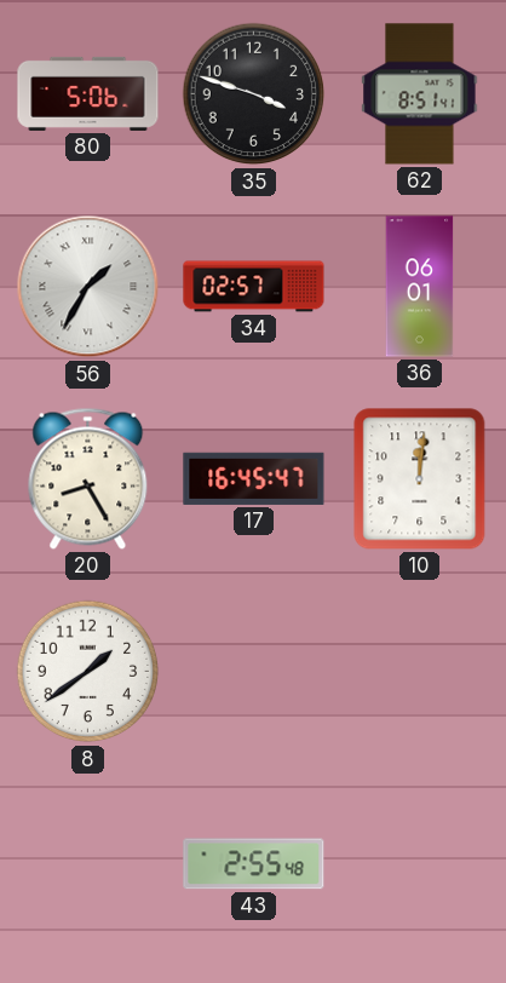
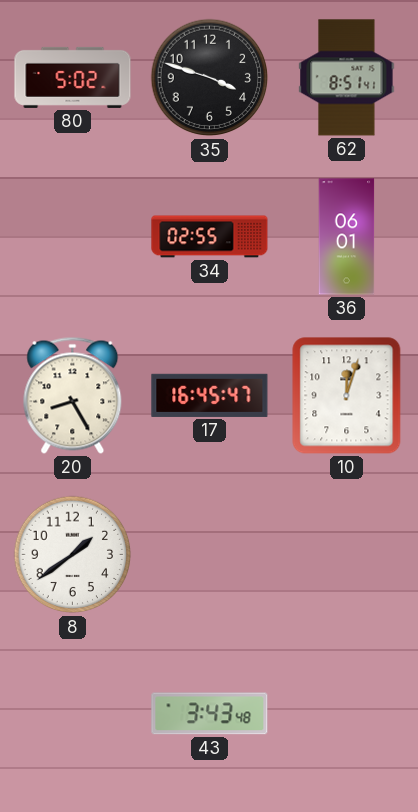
80: 5:06 -> 5:02
56: 1:35 -> none
34: 02:57 -> 02:55
10: 12:01 -> 12:03
43: 2:55 -> 3:43
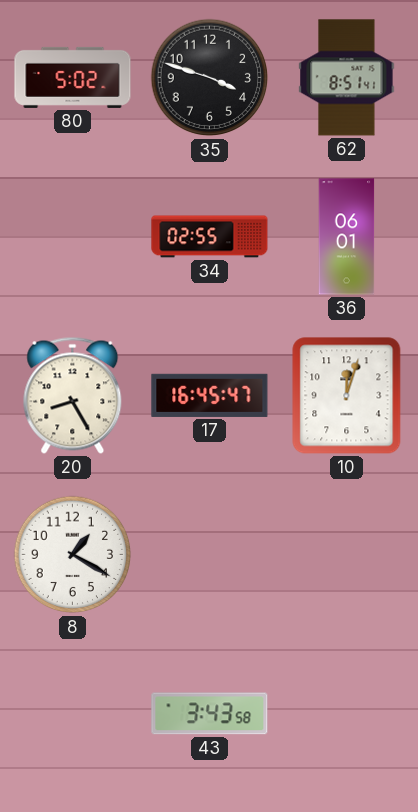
8: 1:39 -> 1:20
43: 3:43:48 -> 3:43:58
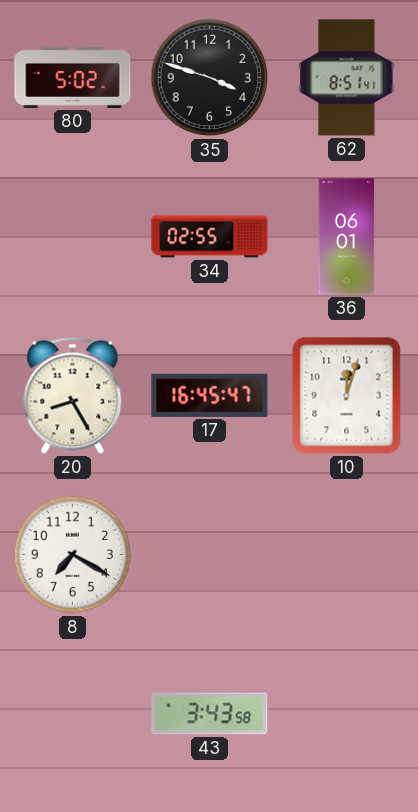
8: 1:20 -> 7:20
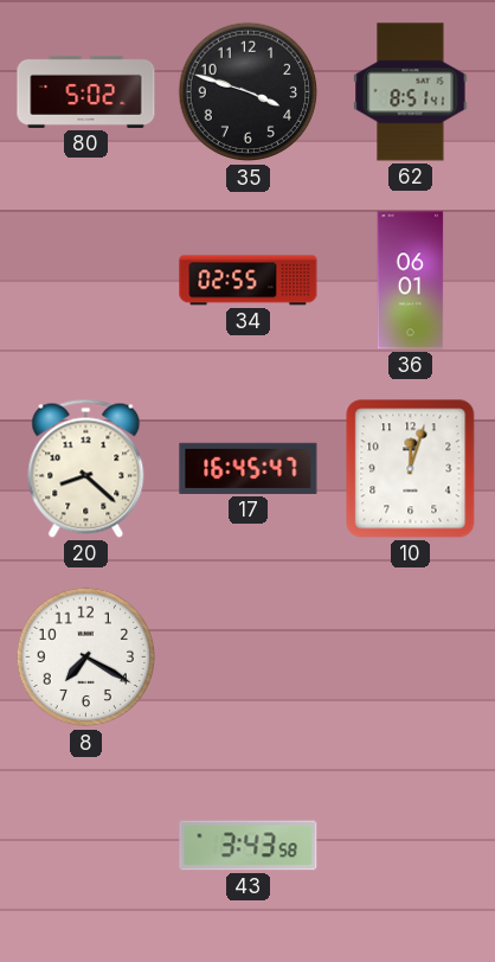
20: 8:25 -> 8:22
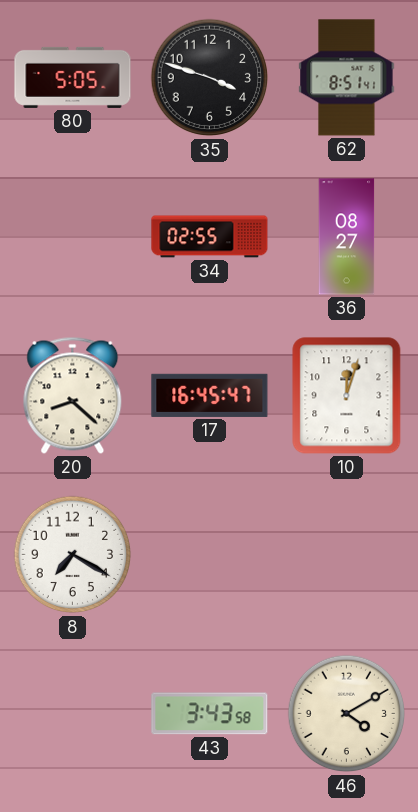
80: 5:02 -> 5:05
36: 06:01 -> 08:27
46: none -> 4:10
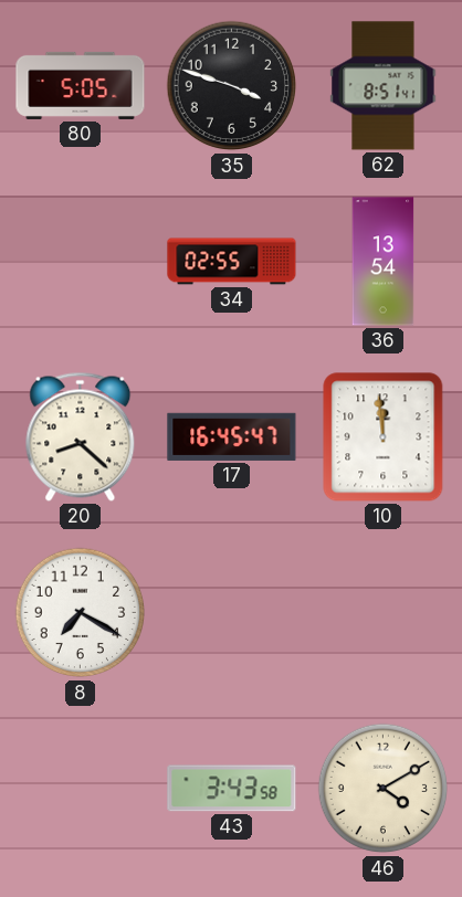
36: 08:27 -> 13:54
10: 12:03 -> 11:59
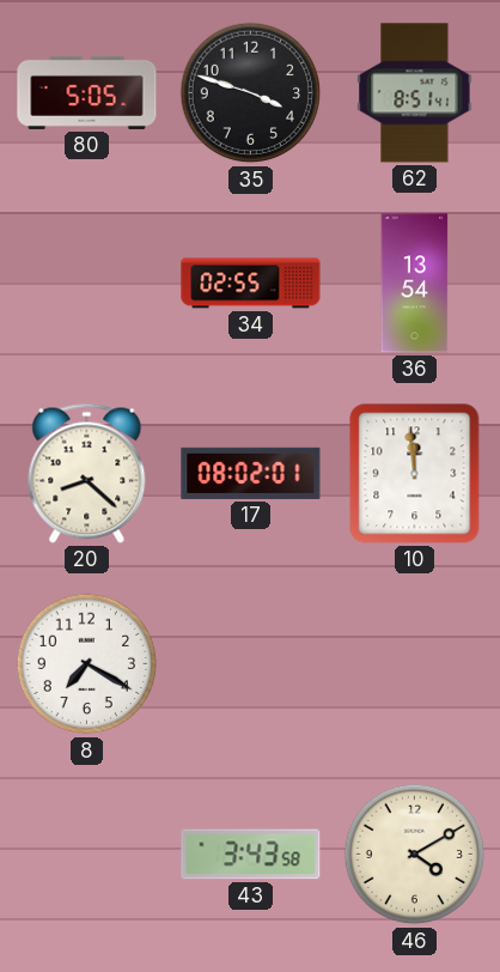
17: 16:45 -> 08:02
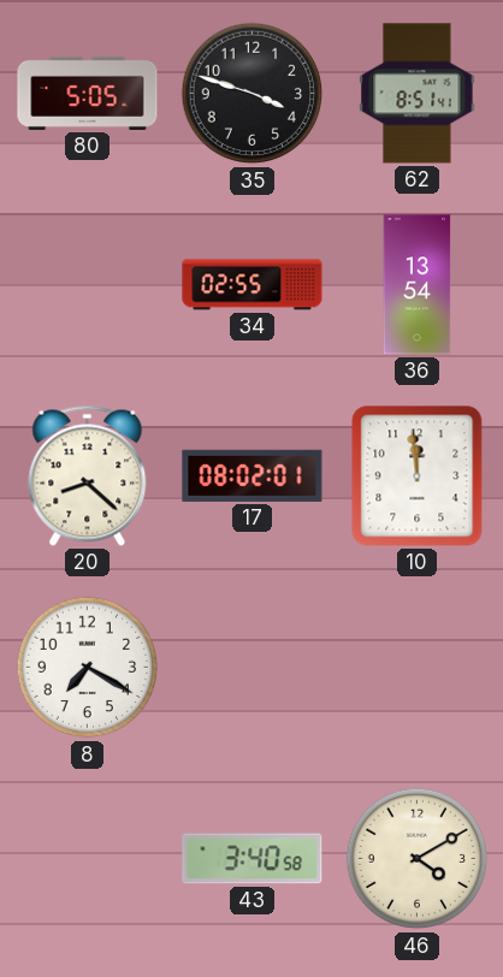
43: 3:43 -> 3:40
